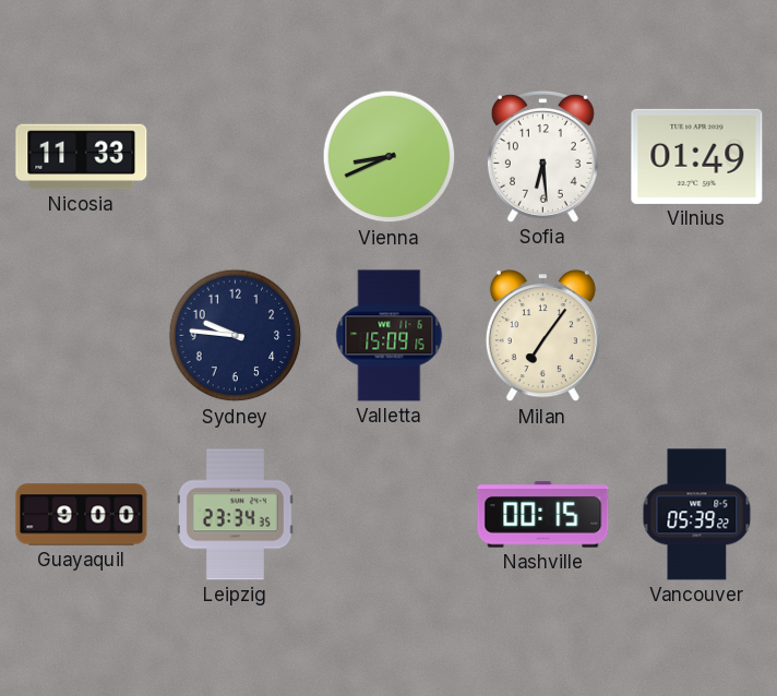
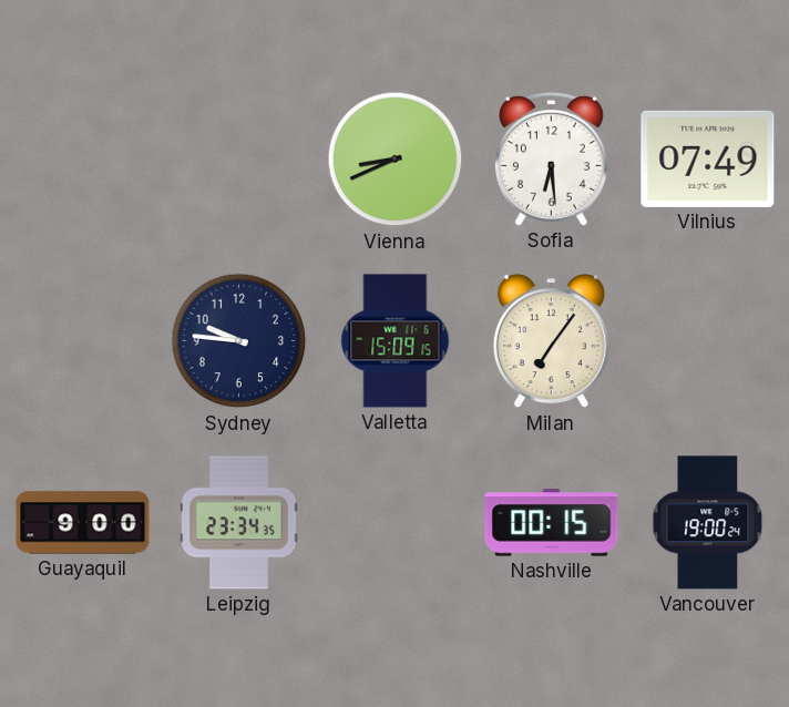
Nicosia: 11:33 -> none
Vilnius: 01:49 -> 07:49
Vancouver: 05:39 -> 19:00
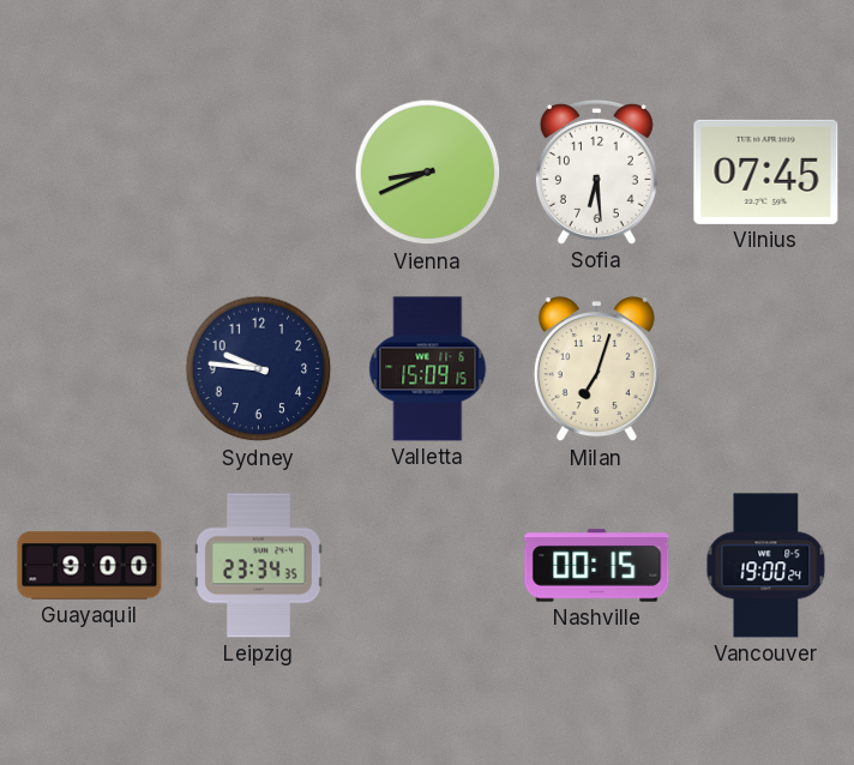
Vilnius: 07:49 -> 07:45
Milan: 7:06 -> 7:03
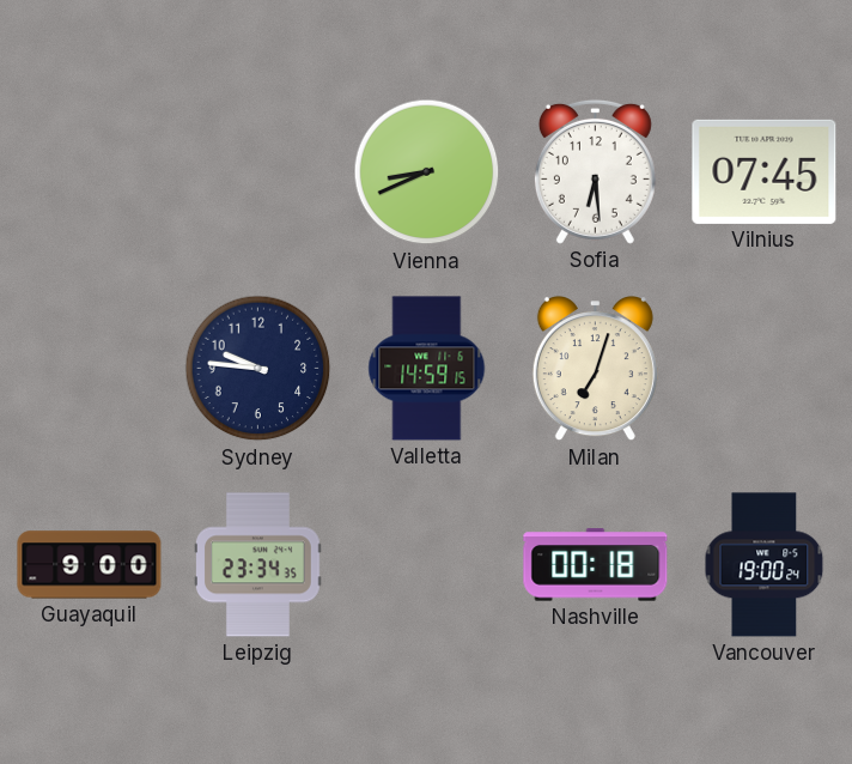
Valletta: 15:09 -> 14:59
Nashville: 00:15 -> 00:18
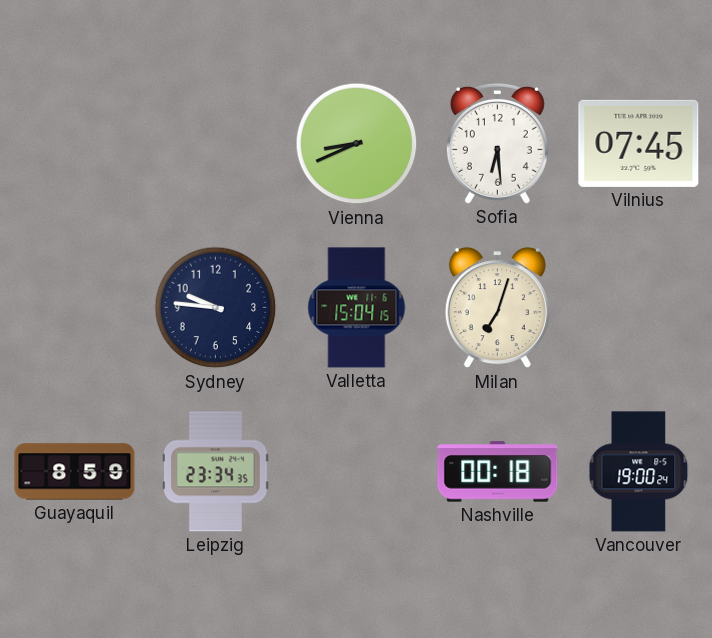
Valletta: 14:59 -> 15:04
Guayaquil: 9:00 -> 8:59
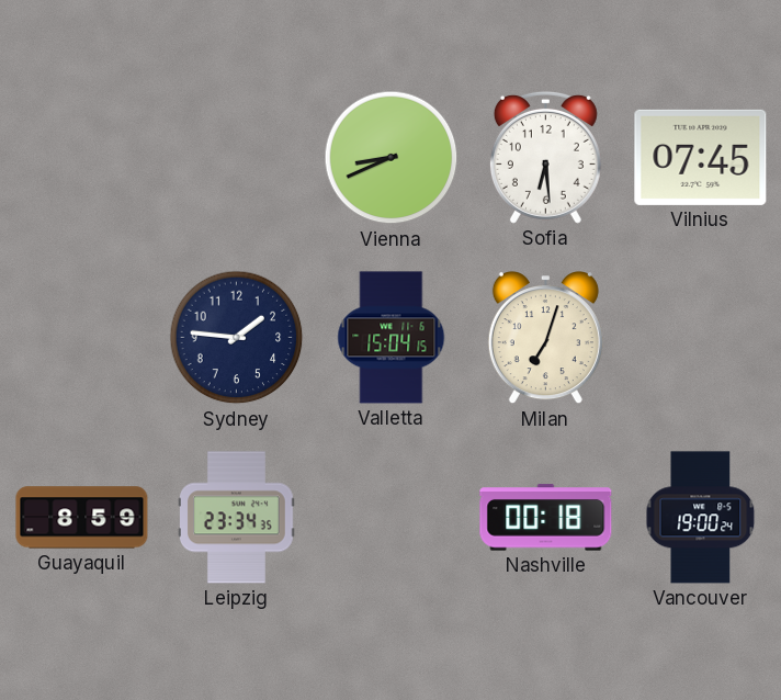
Sydney: 9:46 -> 1:46
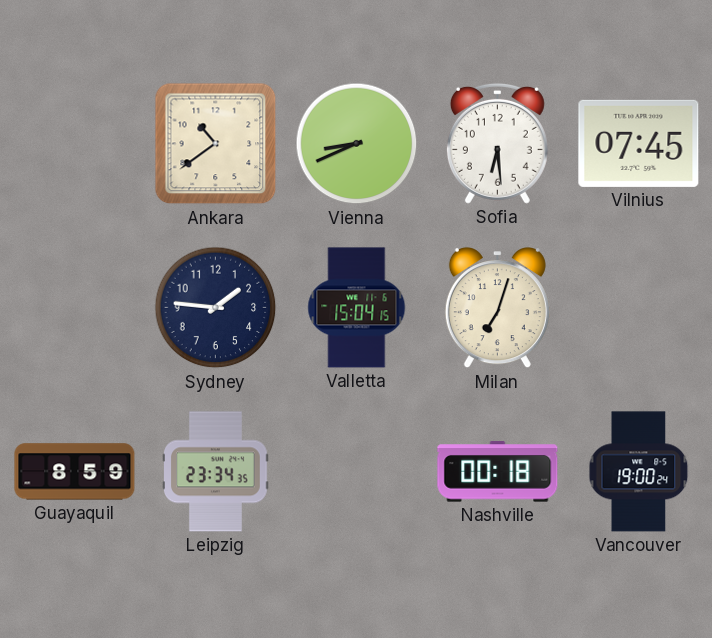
Ankara: none -> 10:39
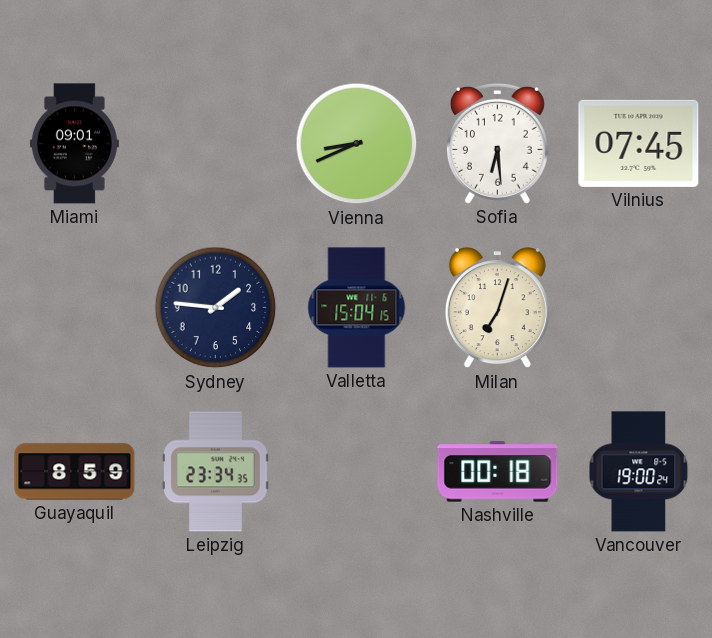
Miami: none -> 09:01
Ankara: 10:39 -> none
